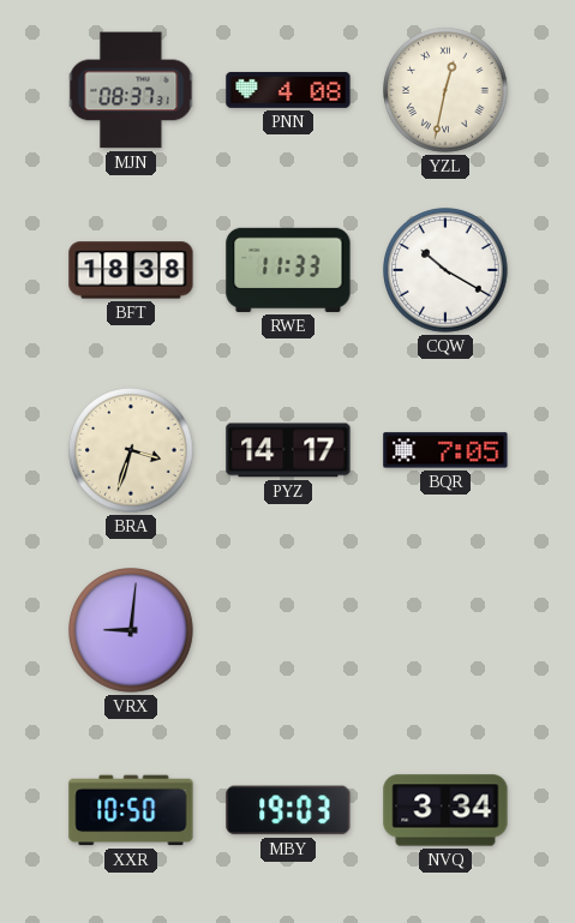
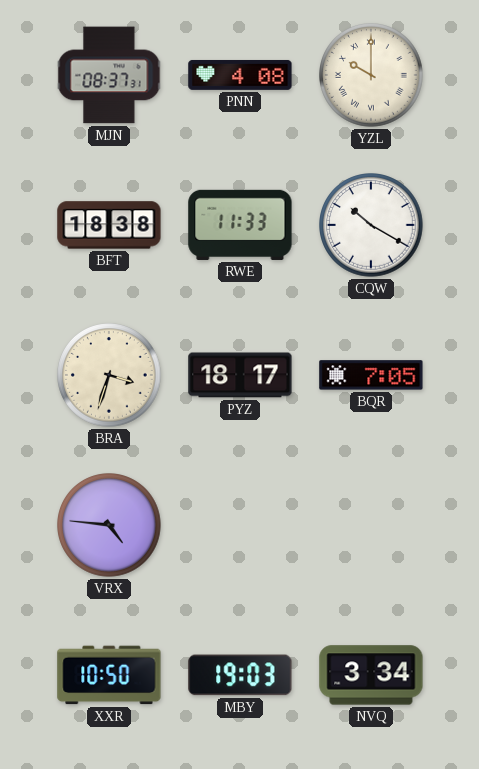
YZL: 12:32 -> 10:00
PYZ: 14:17 -> 18:17
VRX: 9:01 -> 4:46
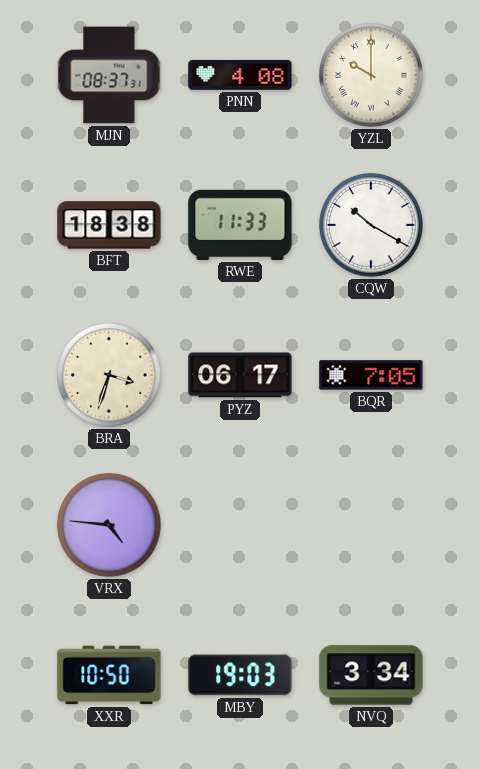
PYZ: 18:17 -> 06:17
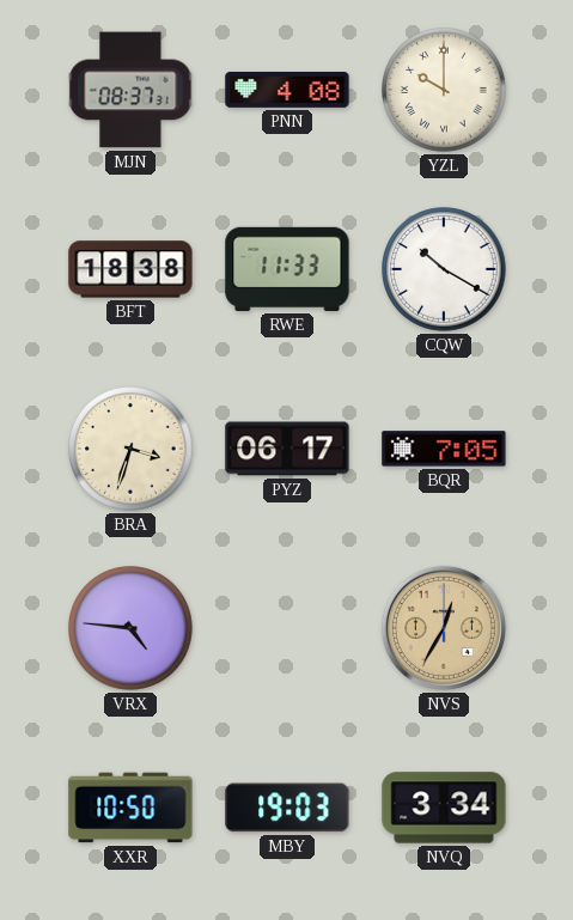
NVS: none -> 12:35
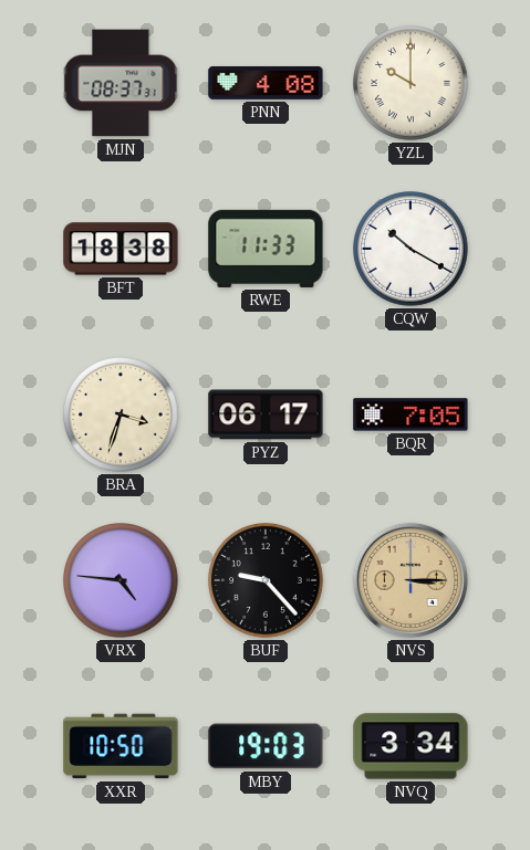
BUF: none -> 9:23
NVS: 12:35 -> 3:15
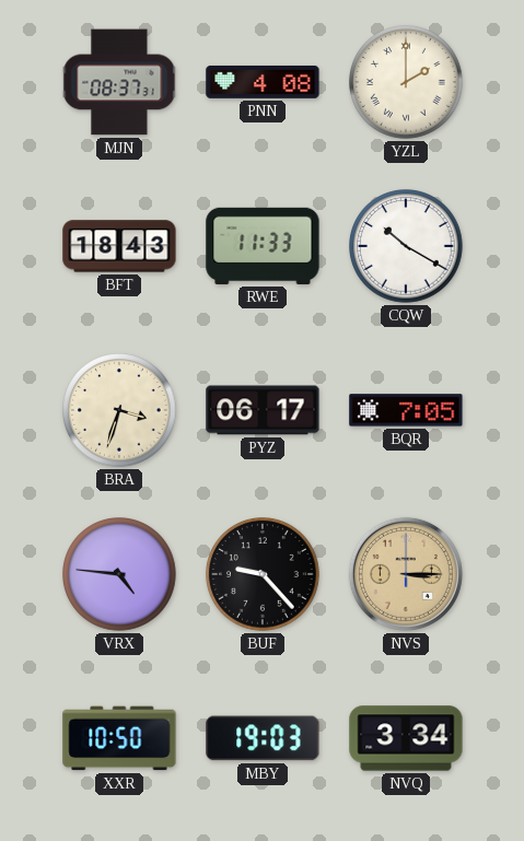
YZL: 10:00 -> 2:00
BFT: 18:38 -> 18:43
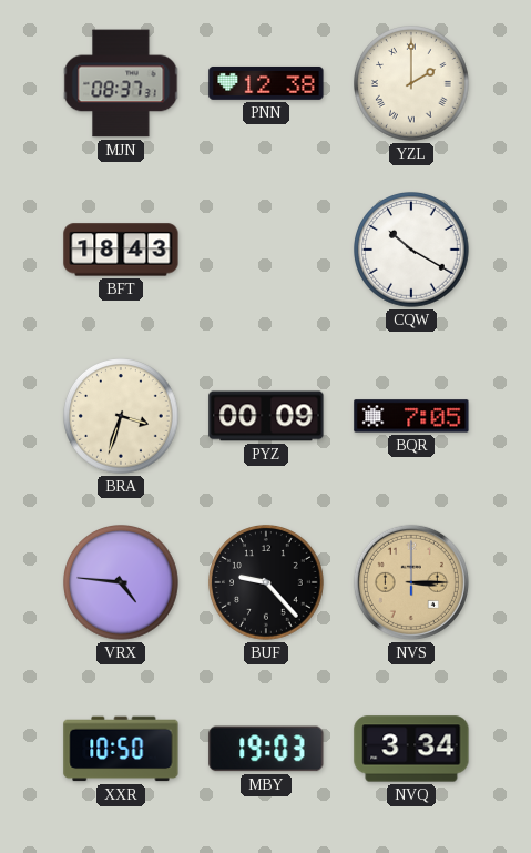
PNN: 4:08 -> 12:38
RWE: 11:33 -> none
PYZ: 06:17 -> 00:09
